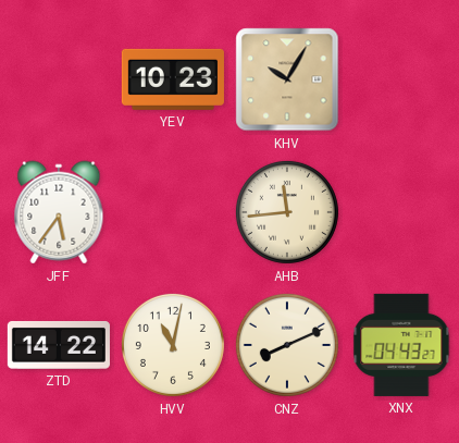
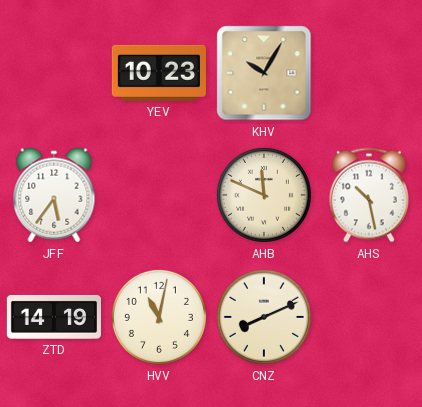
AHB: 11:44 -> 11:49
AHS: none -> 10:28
ZTD: 14:22 -> 14:19
XNX: 04:43 -> none
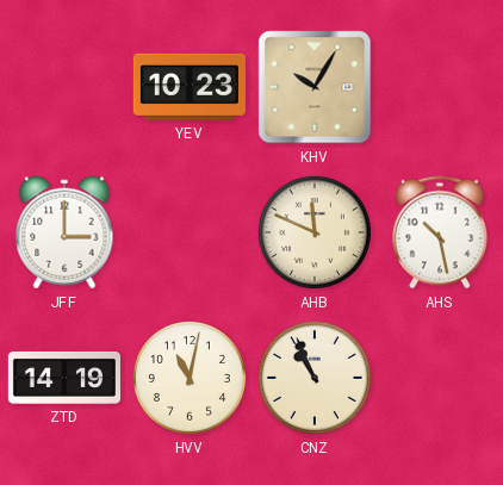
JFF: 5:36 -> 3:00
CNZ: 8:11 -> 10:56
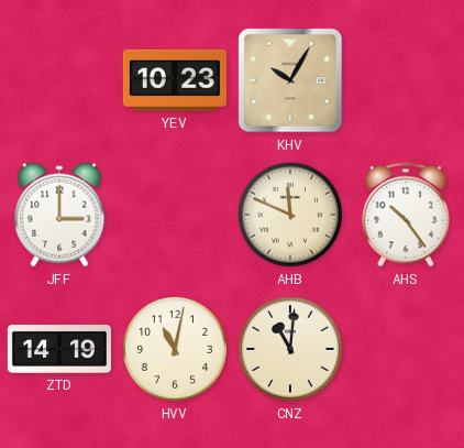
AHS: 10:28 -> 10:24
CNZ: 10:56 -> 11:01
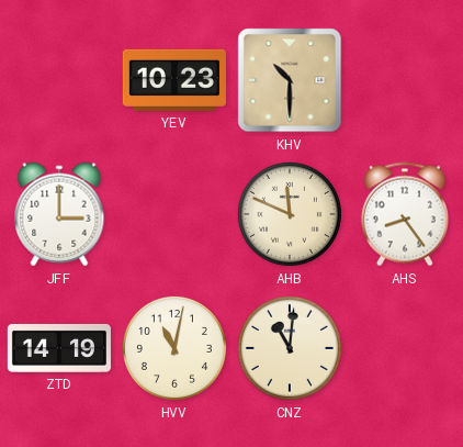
KHV: 10:05 -> 10:30
AHS: 10:24 -> 8:24
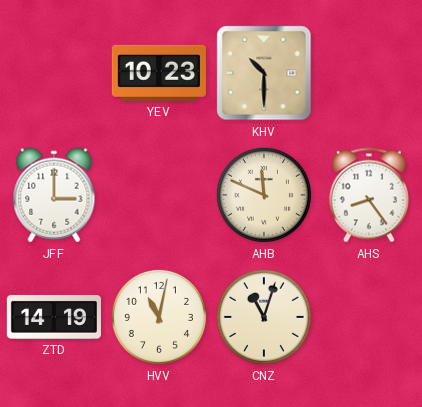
CNZ: 11:01 -> 11:03
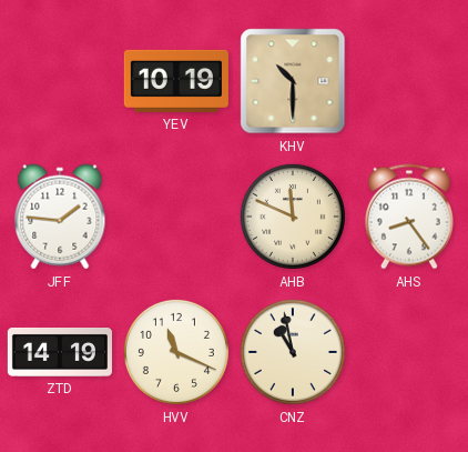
YEV: 10:23 -> 10:19
JFF: 3:00 -> 1:46
HVV: 11:02 -> 11:19
CNZ: 11:03 -> 10:58
